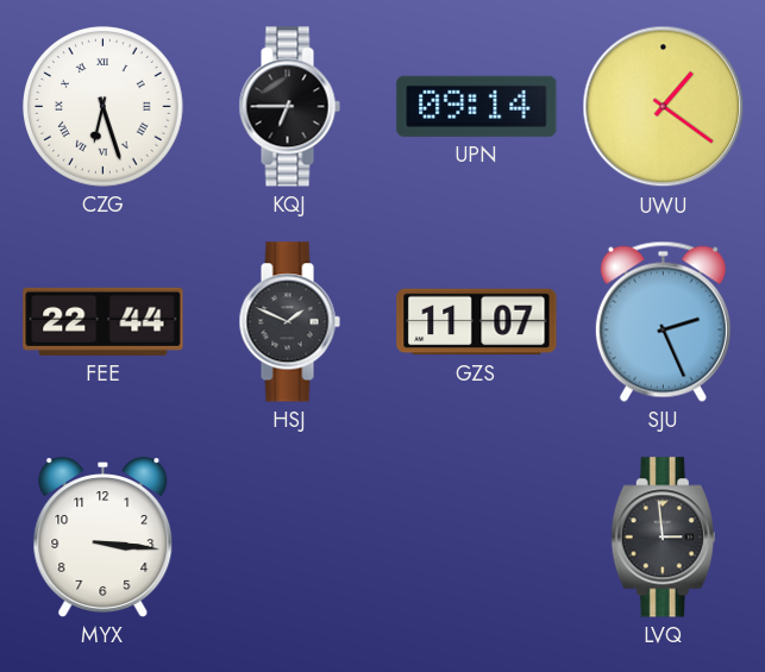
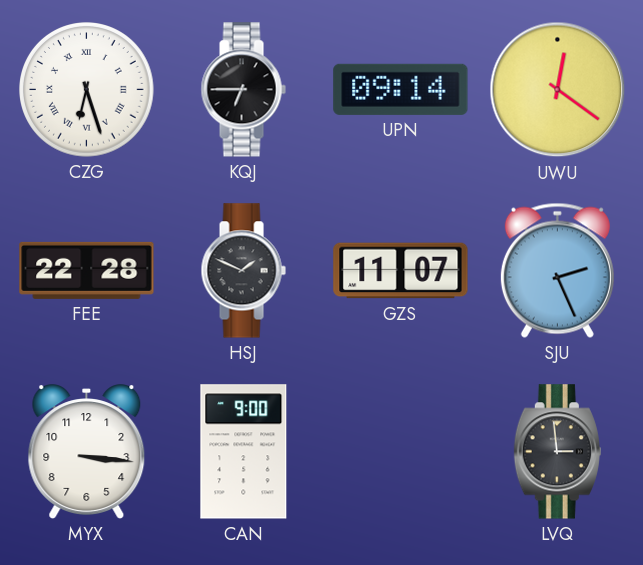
UWU: 1:21 -> 12:21
FEE: 22:44 -> 22:28
CAN: none -> 9:00
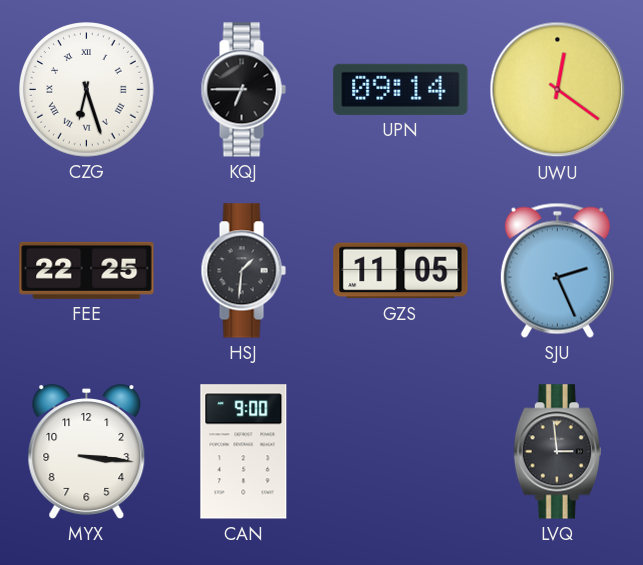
FEE: 22:28 -> 22:25
HSJ: 1:49 -> 1:31
GZS: 11:07 -> 11:05
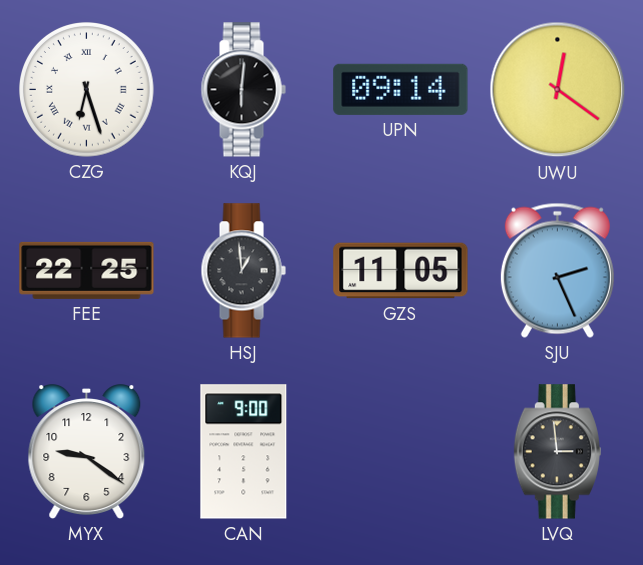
KQJ: 6:45 -> 6:01
HSJ: 1:31 -> 12:59
MYX: 3:16 -> 9:21
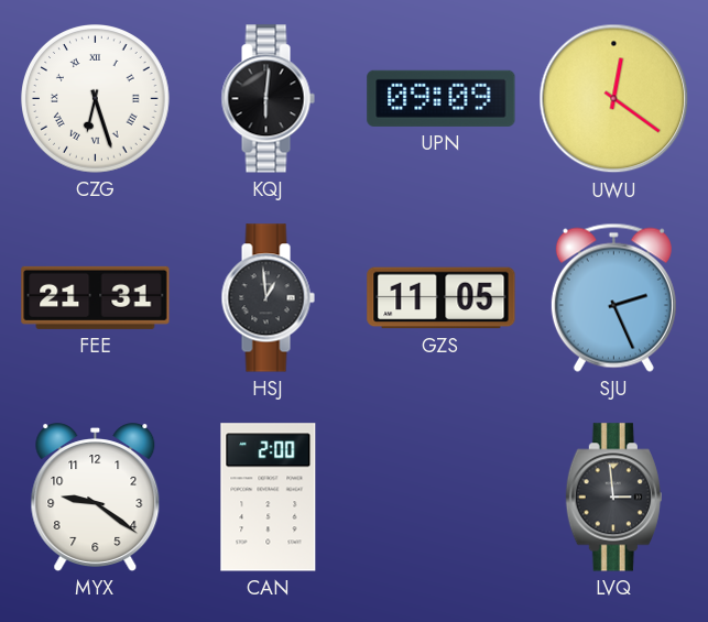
UPN: 09:14 -> 09:09
FEE: 22:25 -> 21:31
CAN: 9:00 -> 2:00
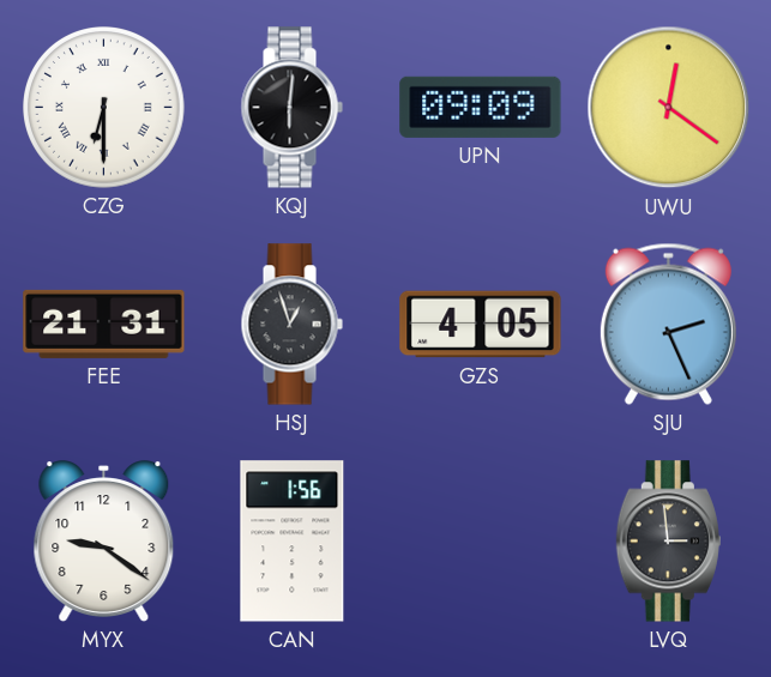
CZG: 6:27 -> 6:30
HSJ: 12:59 -> 12:57
GZS: 11:05 -> 4:05
CAN: 2:00 -> 1:56
